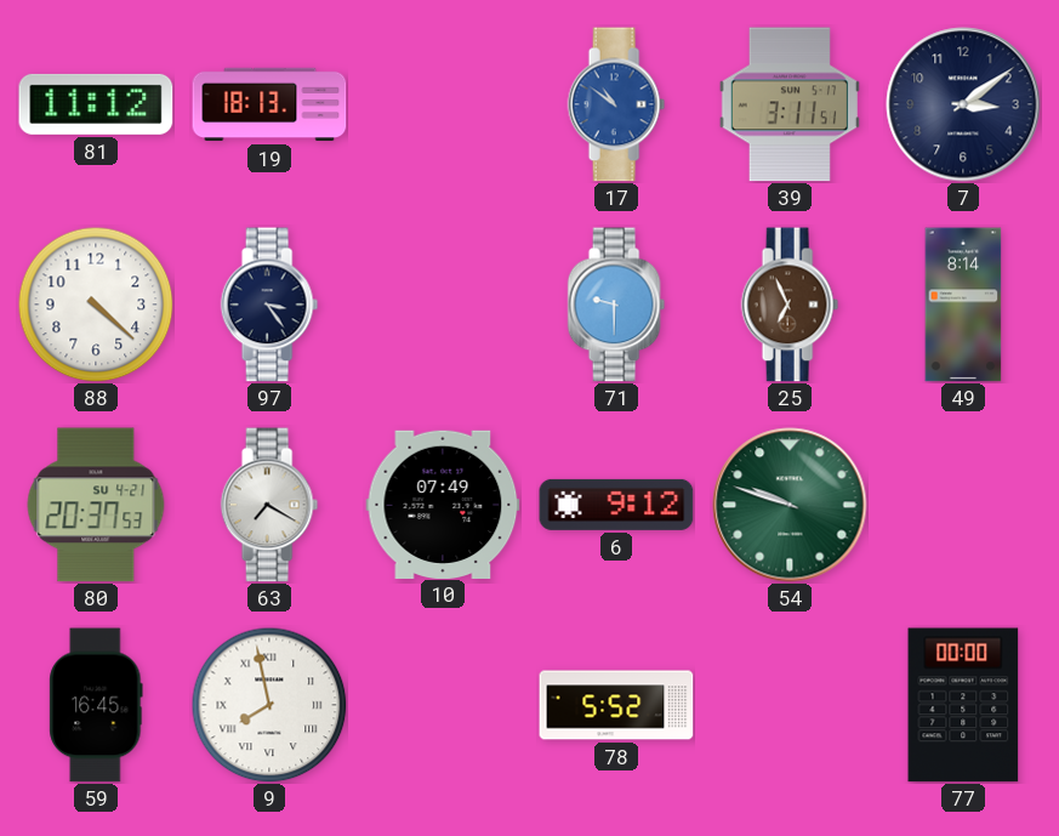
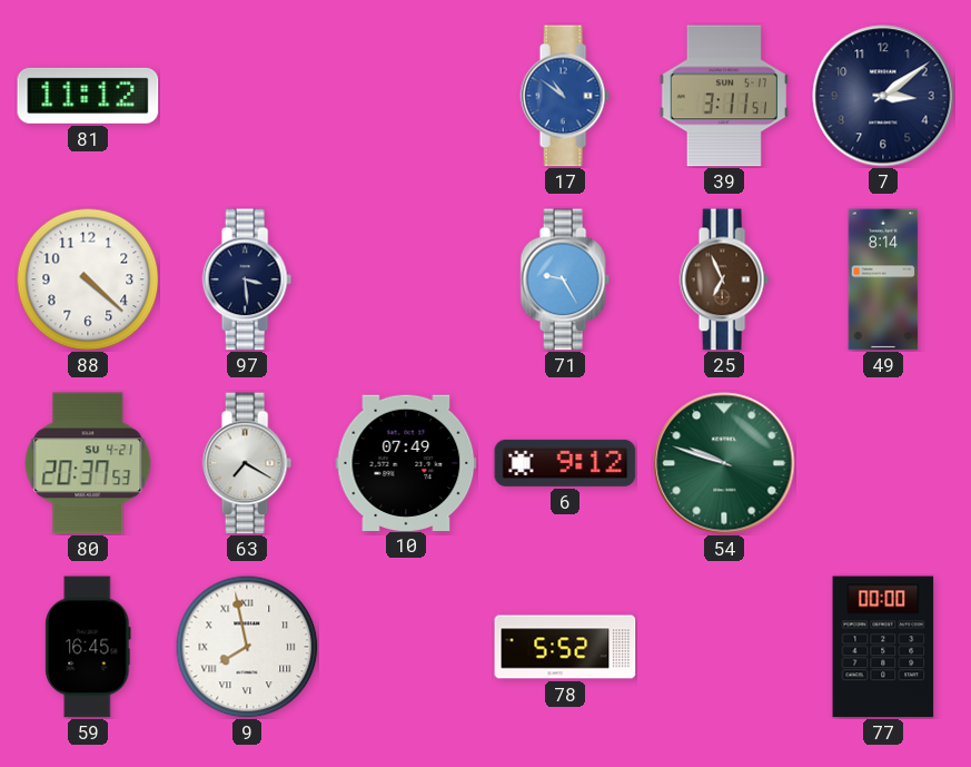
19: 18:13 -> none
97: 3:24 -> 3:29
71: 9:30 -> 9:25
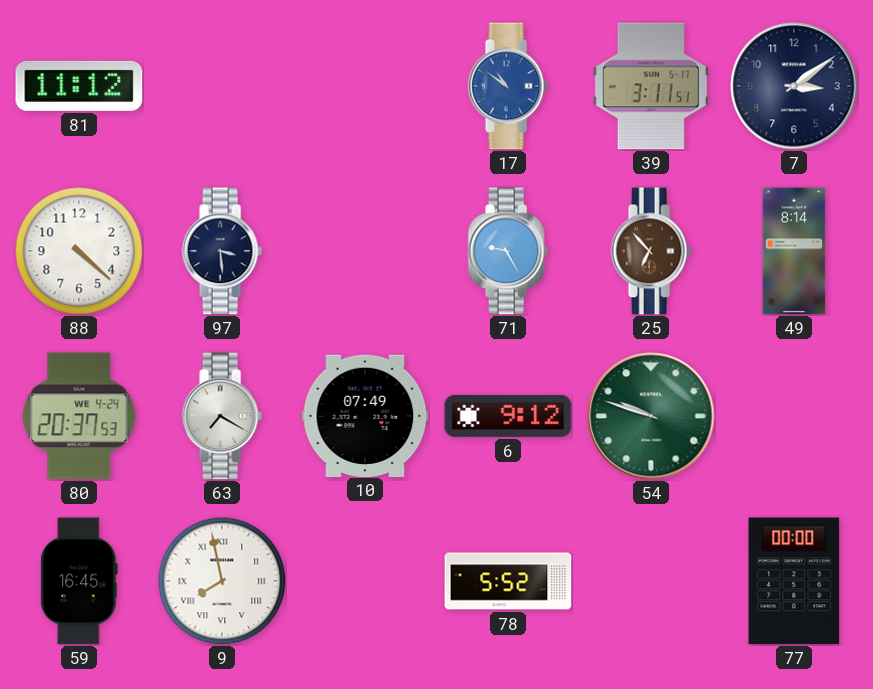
25: 6:56 -> 6:53
80 date: SU 4-21 -> WE 4-24
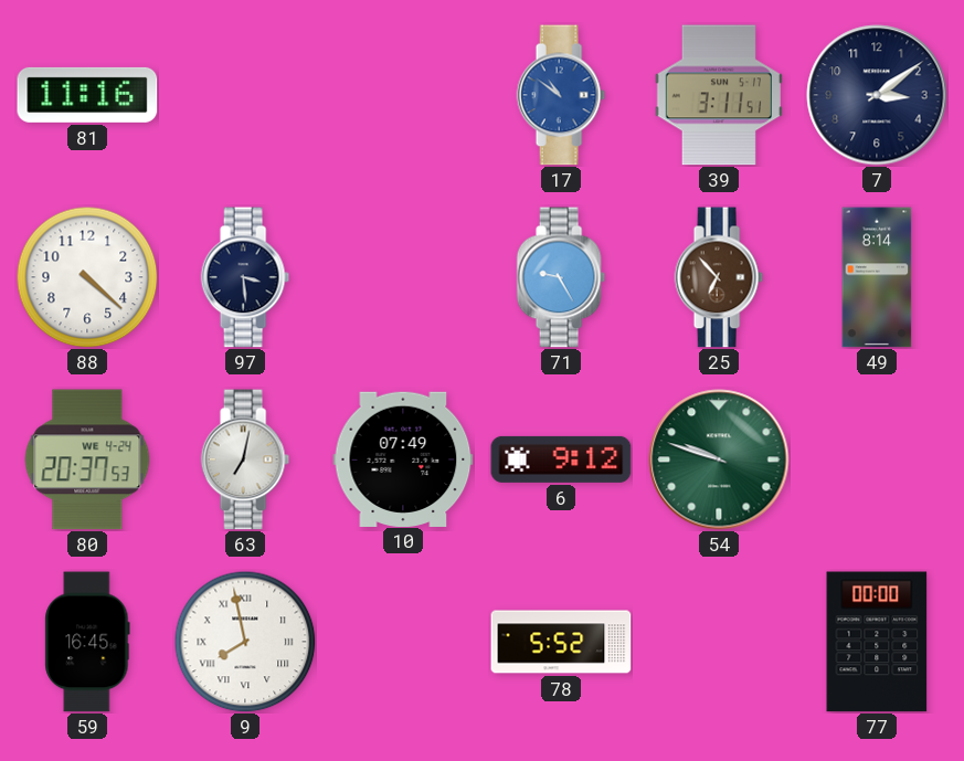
81: 11:12 -> 11:16
63: 7:20 -> 7:02
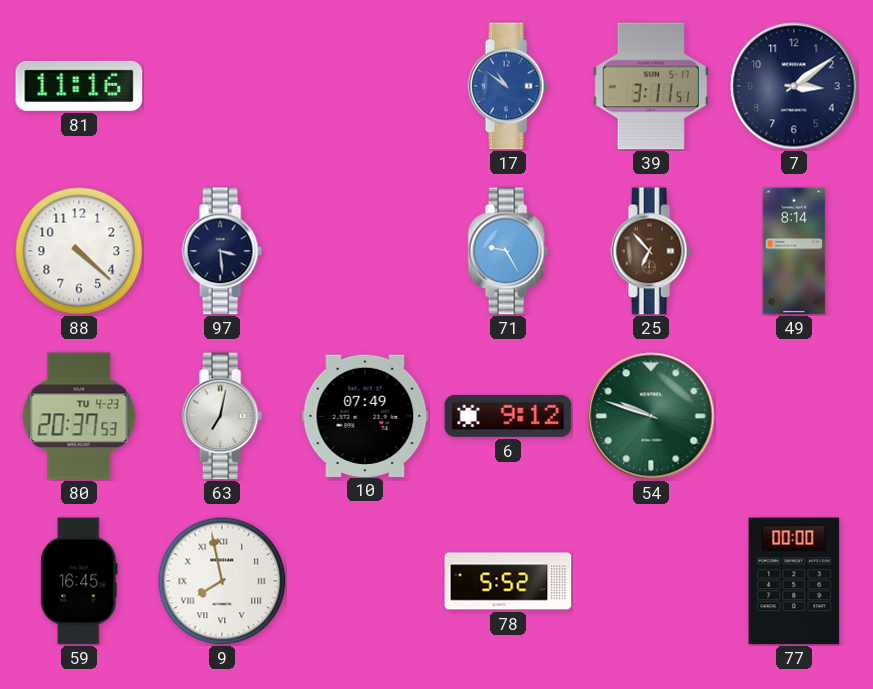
80 date: WE 4-24 -> TU 4-23
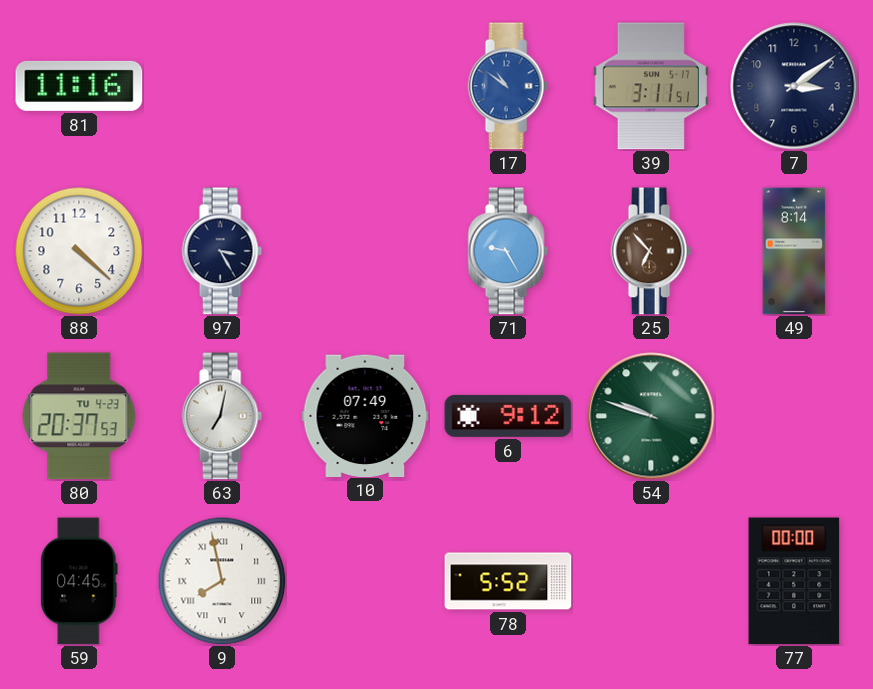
97: 3:29 -> 3:25
59: 16:45 -> 04:45
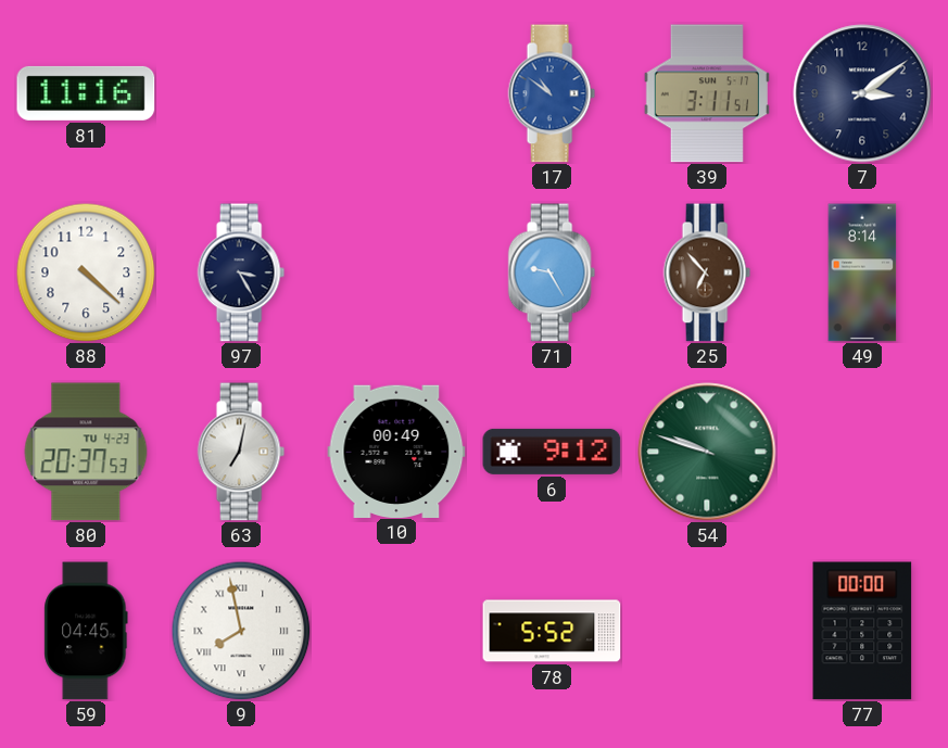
10: 07:49 -> 00:49
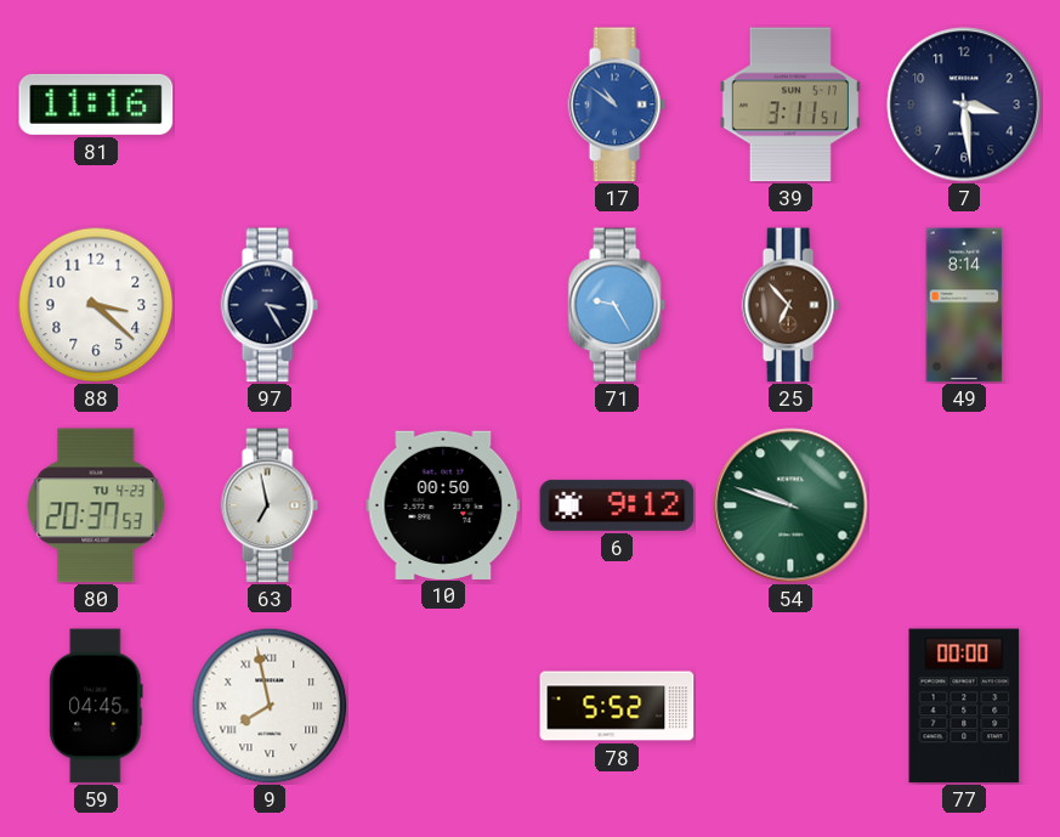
7: 3:09 -> 3:29
88: 4:22 -> 3:22
63: 7:02 -> 6:58
10: 00:49 -> 00:50
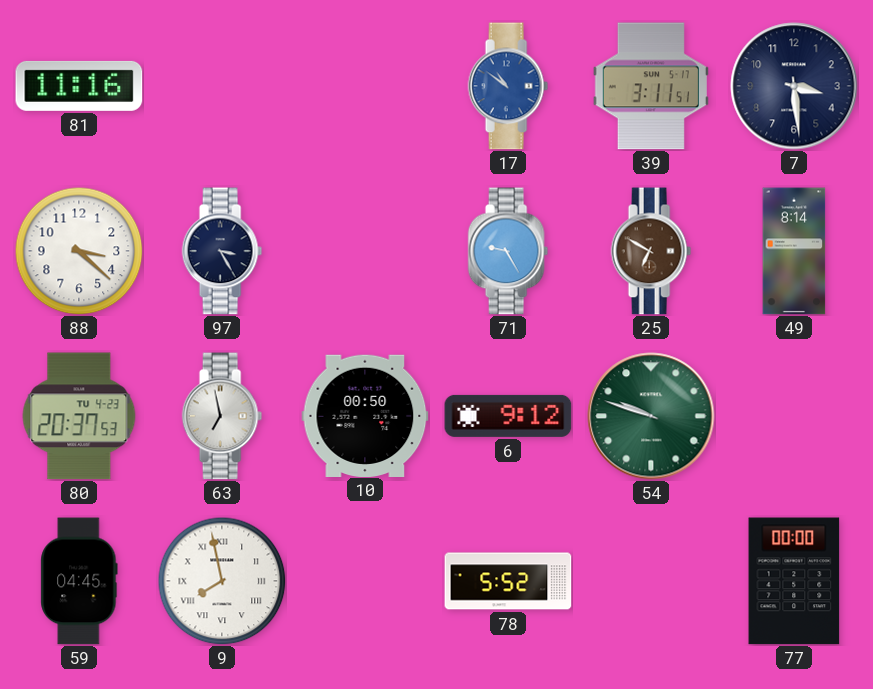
25: 6:53 -> 6:50
